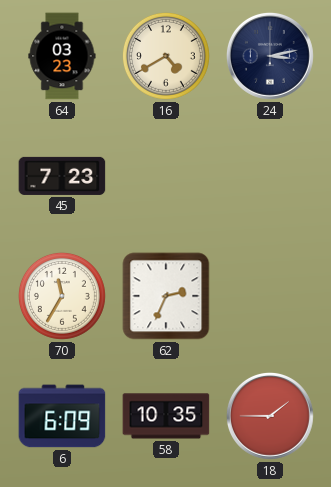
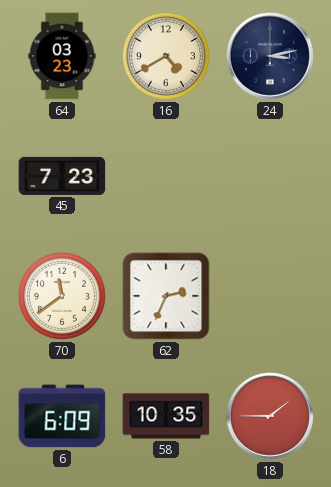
70: 11:35 -> 11:39
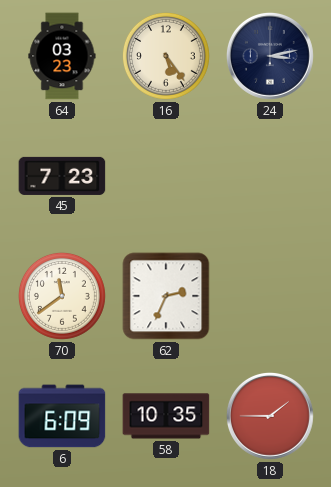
16: 4:40 -> 5:24
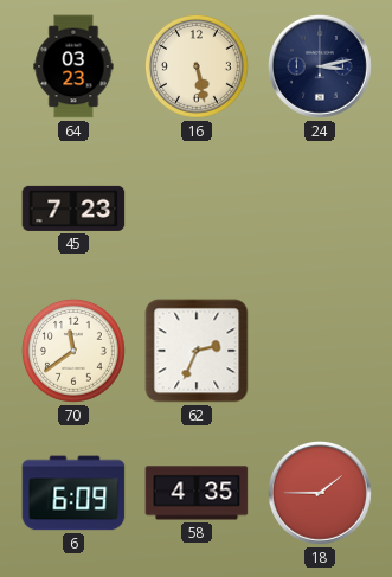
16: 5:24 -> 5:28
58: 10:35 -> 4:35
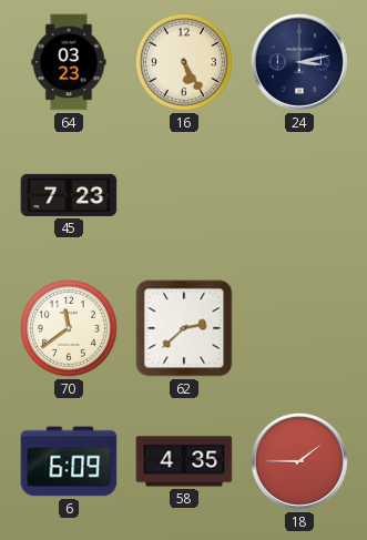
16: 5:28 -> 5:25
62: 2:34 -> 2:38
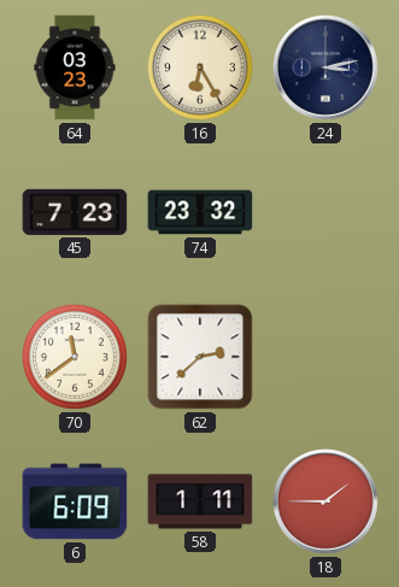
16: 5:25 -> 6:25
74: none -> 23:32
58: 4:35 -> 1:11
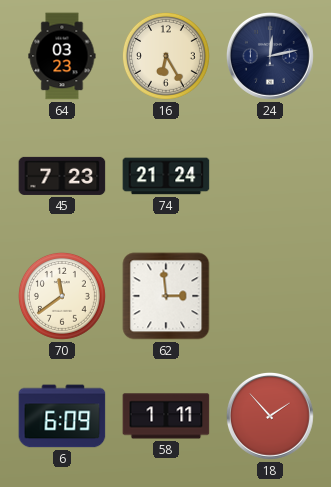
24: 3:13 -> 12:13
74: 23:32 -> 21:24
62: 2:38 -> 2:59
18: 1:45 -> 1:53
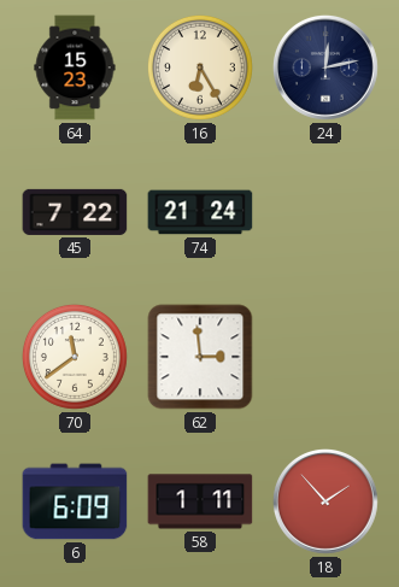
64: 03:23 -> 15:23
45: 7:23 -> 7:22
